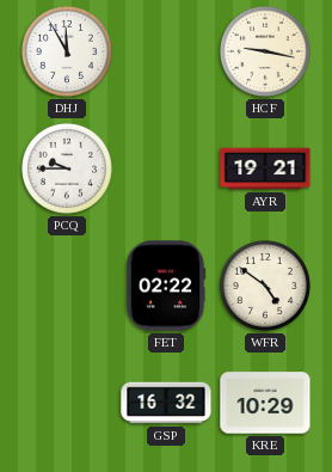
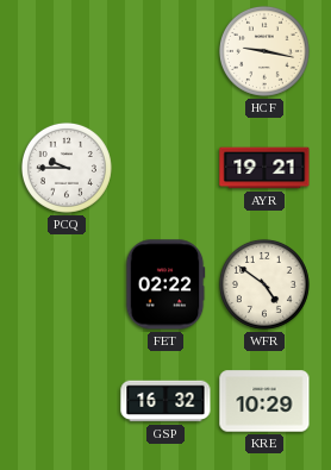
DHJ: 11:55 -> none
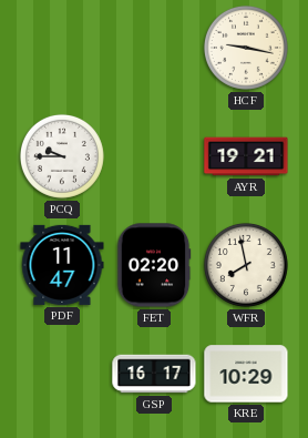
PDF: none -> 11:47
FET: 02:22 -> 02:20
WFR: 4:51 -> 7:58
GSP: 16:32 -> 16:17
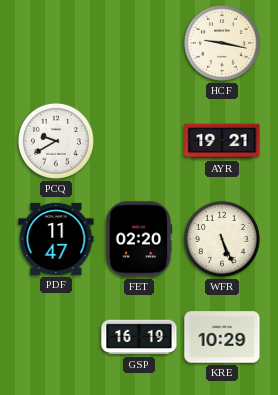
PCQ: 9:45 -> 9:40
WFR: 7:58 -> 5:26
GSP: 16:17 -> 16:19
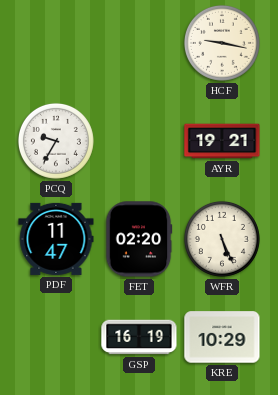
PCQ: 9:40 -> 9:35
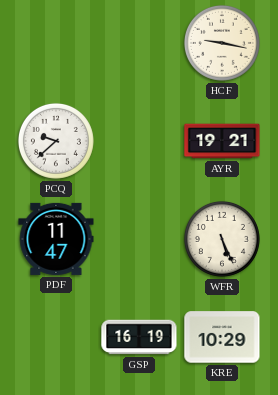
PCQ: 9:35 -> 9:38
FET: 02:20 -> none
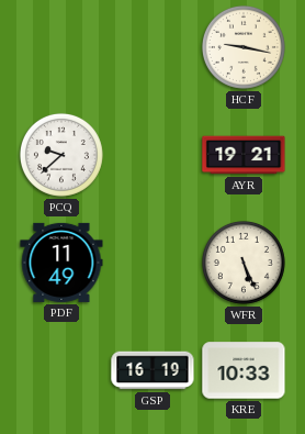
PDF: 11:47 -> 11:49
KRE: 10:29 -> 10:33
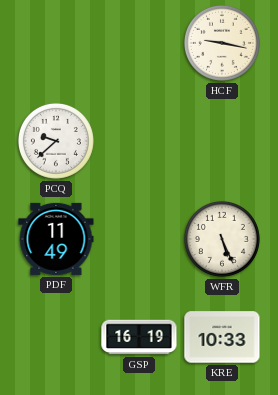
AYR: 19:21 -> none
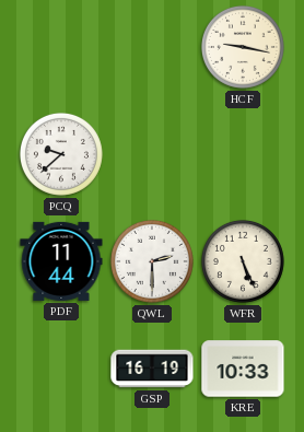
PDF: 11:49 -> 11:44
QWL: none -> 2:30
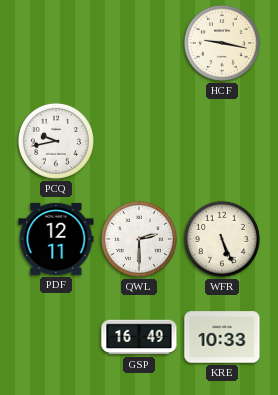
PCQ: 9:38 -> 9:43
PDF: 11:44 -> 12:11
GSP: 16:19 -> 16:49
